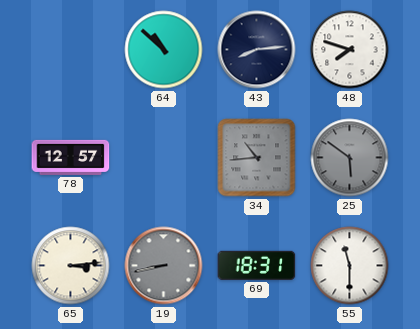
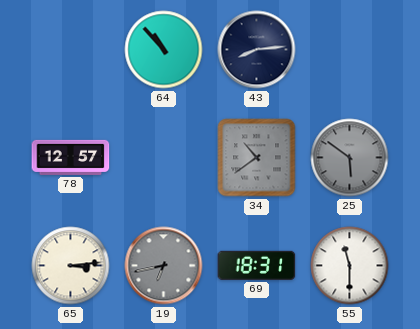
64: 10:52 -> 10:53
48: 7:48 -> none
34: 10:44 -> 10:39
19: 8:43 -> 6:43
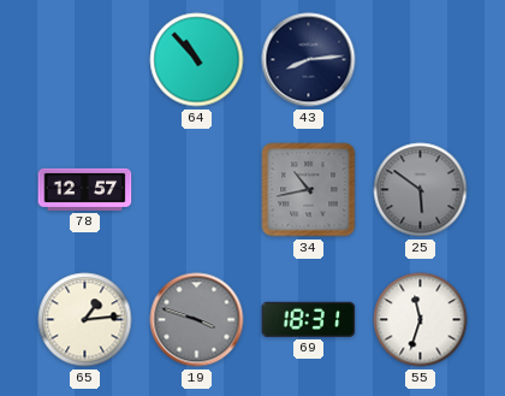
34: 10:39 -> 10:43
65: 3:14 -> 1:14
19: 6:43 -> 3:48
55: 11:30 -> 11:33
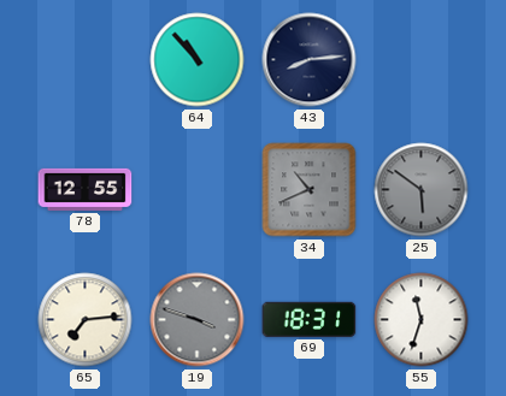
78: 12:57 -> 12:55
34: 10:43 -> 10:41
65: 1:14 -> 7:14
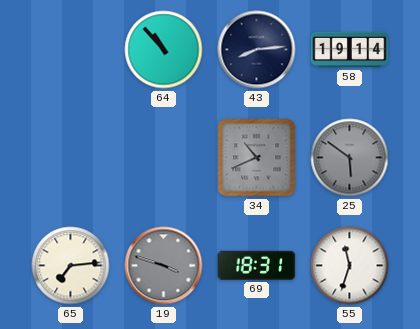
58: none -> 19:14
78: 12:55 -> none
